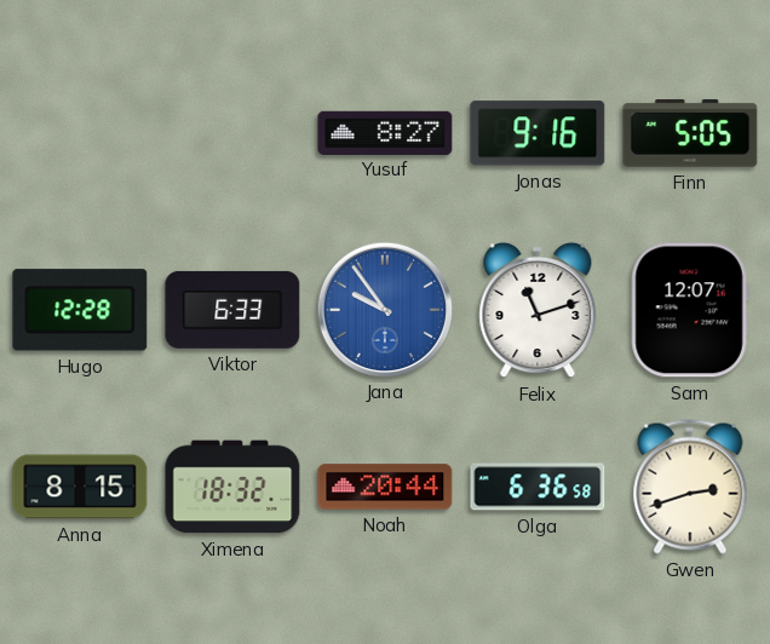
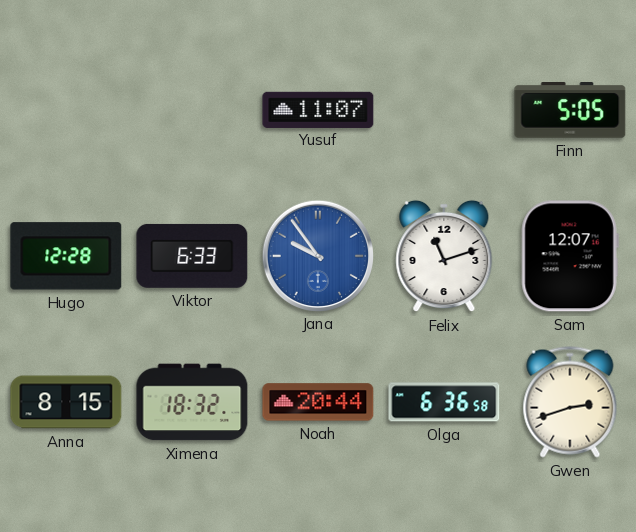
Yusuf: 8:27 -> 11:07
Jonas: 9:16 -> none
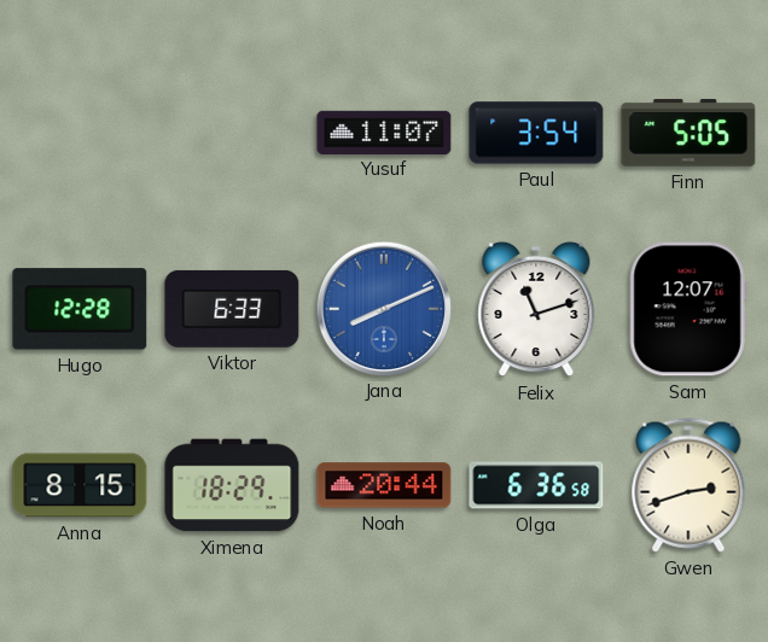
Paul: none -> 3:54
Jana: 9:54 -> 8:11
Ximena: 18:32 -> 18:29
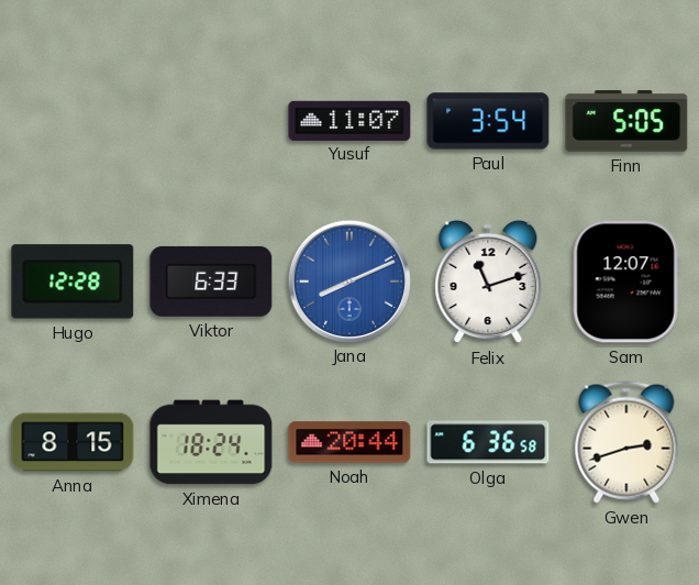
Ximena: 18:29 -> 18:24
